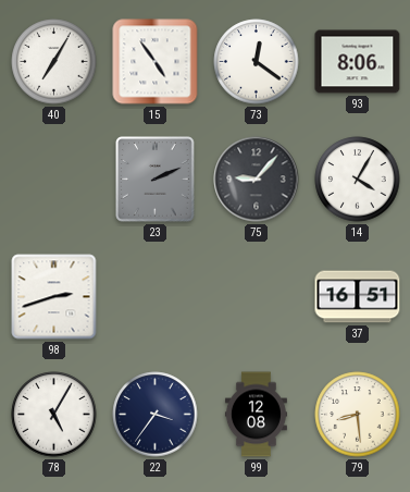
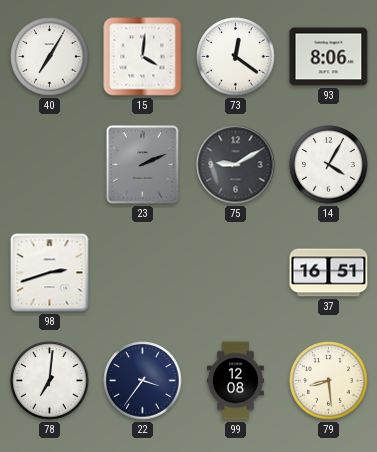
15: 4:54 -> 4:01
75: 9:07 -> 9:10
78: 5:05 -> 7:01
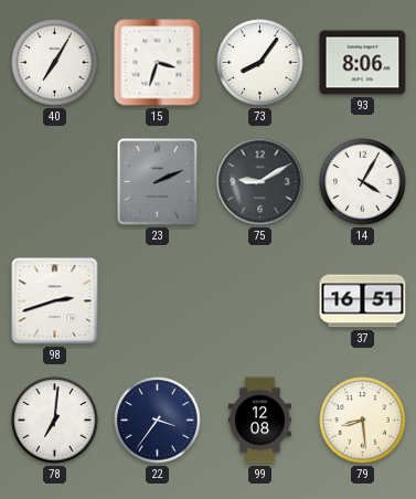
15: 4:01 -> 3:33
73: 12:21 -> 8:06
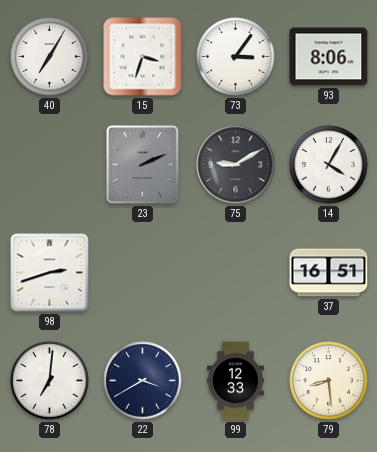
73: 8:06 -> 3:06
22: 3:36 -> 3:40
99: 12:08 -> 12:33
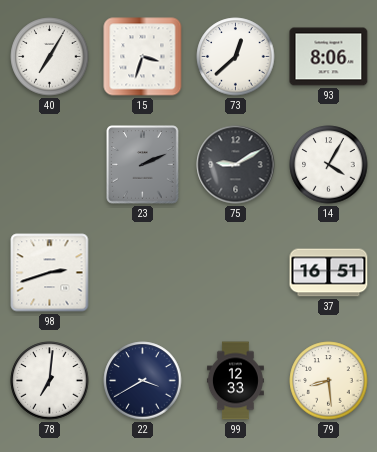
73: 3:06 -> 12:38
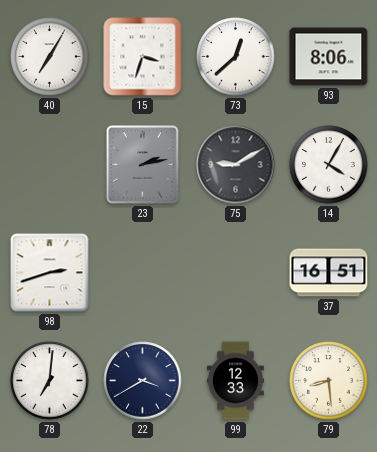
23: 2:11 -> 2:13
